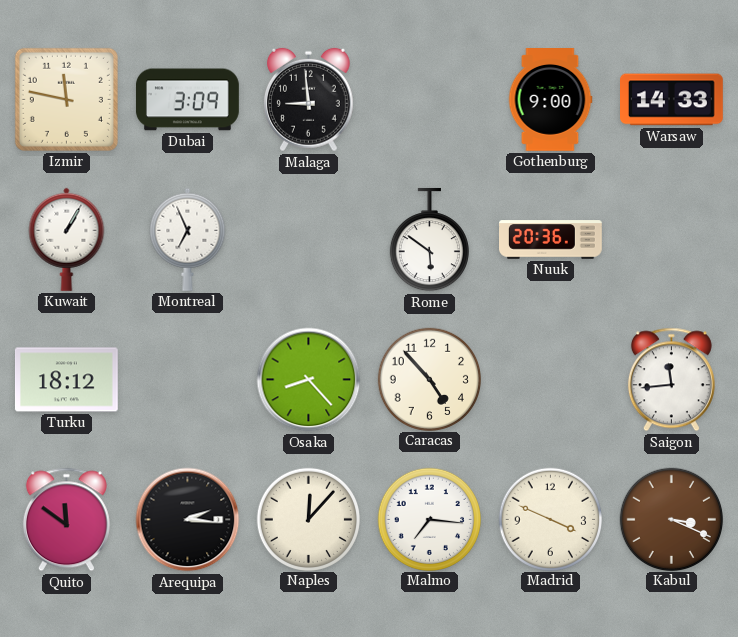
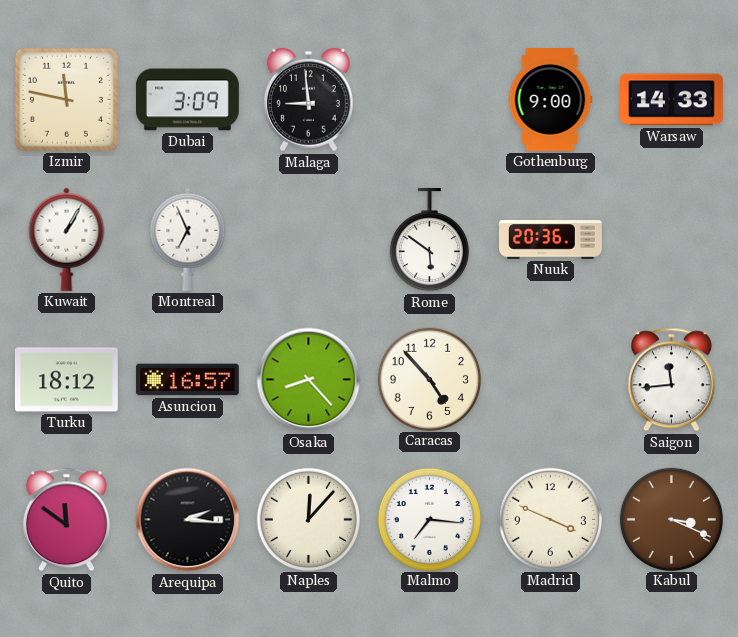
Asuncion: none -> 16:57
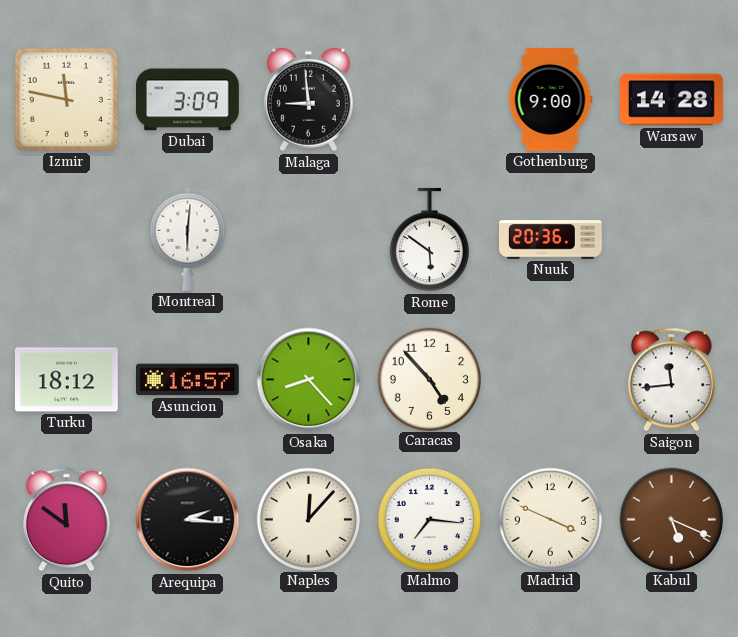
Warsaw: 14:33 -> 14:28
Kuwait: 1:05 -> none
Montreal: 6:56 -> 6:01
Kabul: 3:19 -> 5:19
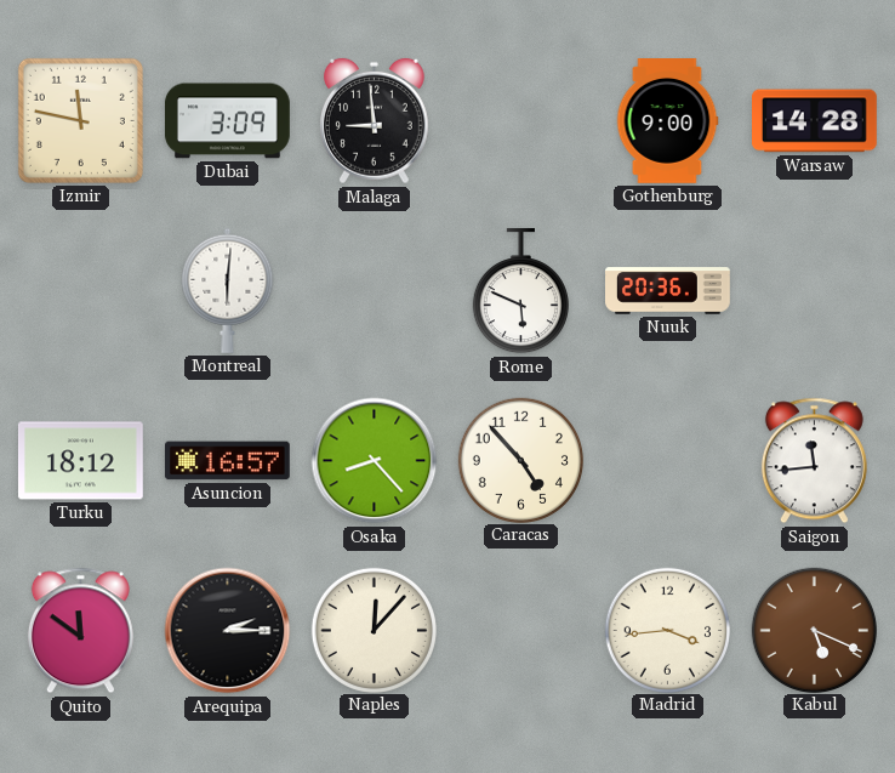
Rome: 5:51 -> 5:49
Arequipa: 2:16 -> 2:15
Malmo: 7:16 -> none
Madrid: 3:49 -> 3:44
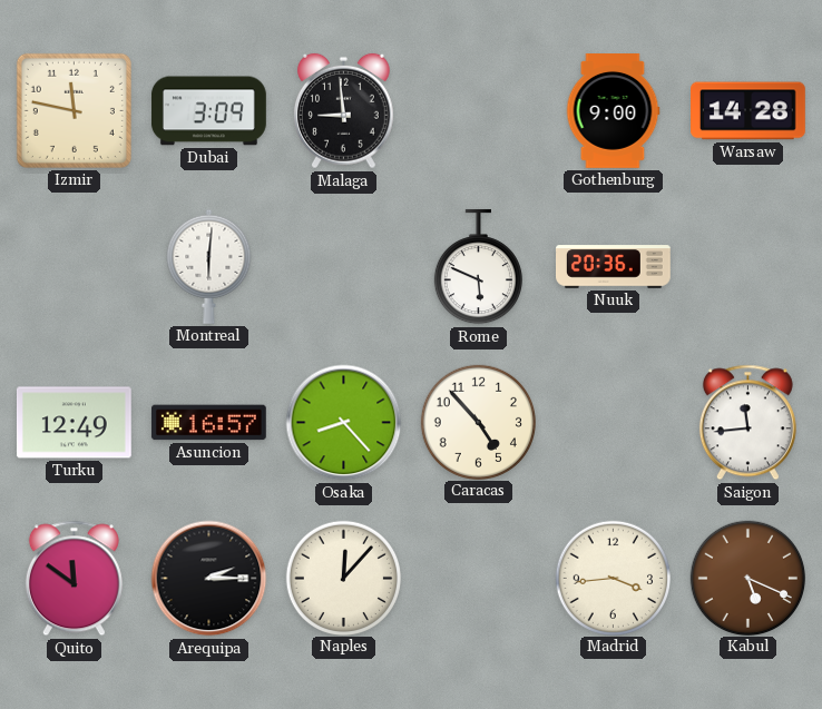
Turku: 18:12 -> 12:49
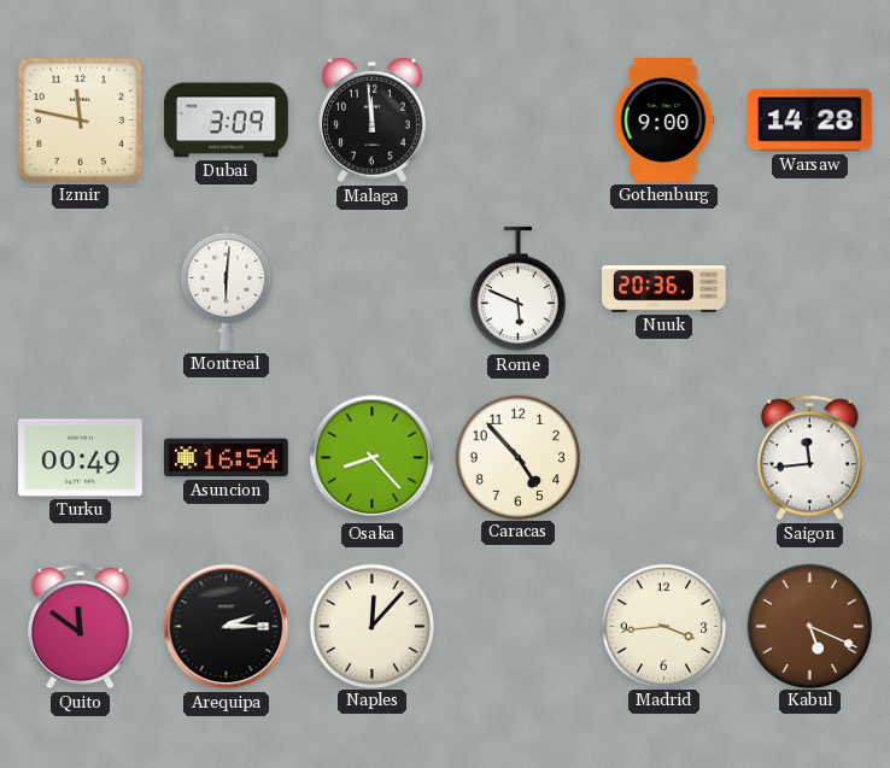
Malaga: 8:59 -> 11:59
Turku: 12:49 -> 00:49
Asuncion: 16:57 -> 16:54
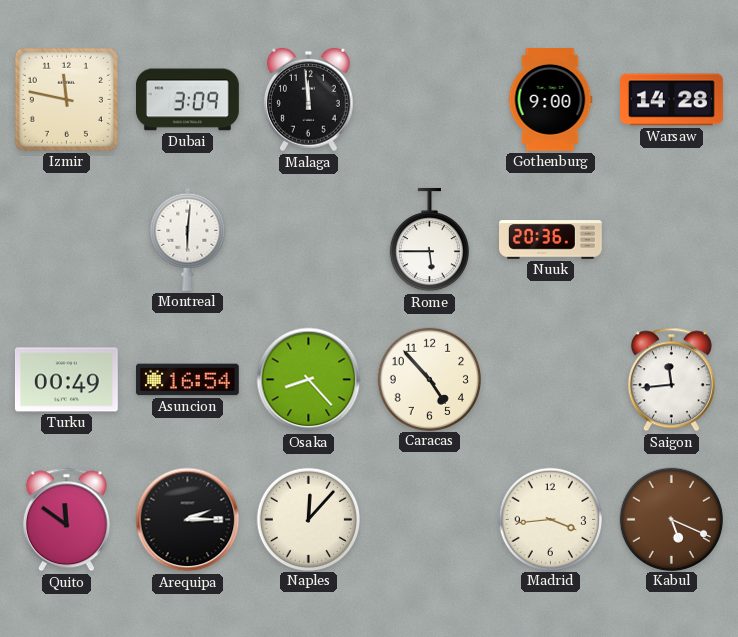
Rome: 5:49 -> 5:45
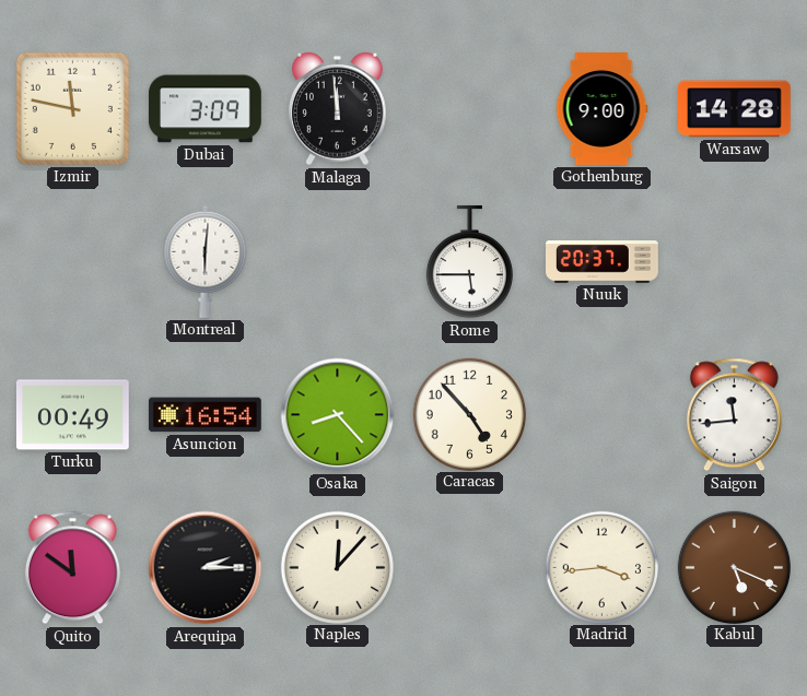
Nuuk: 20:36 -> 20:37
